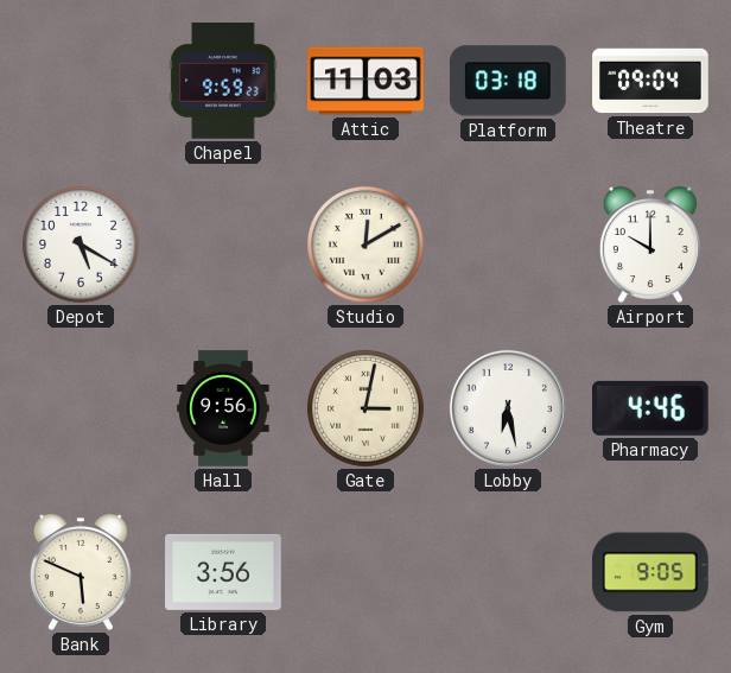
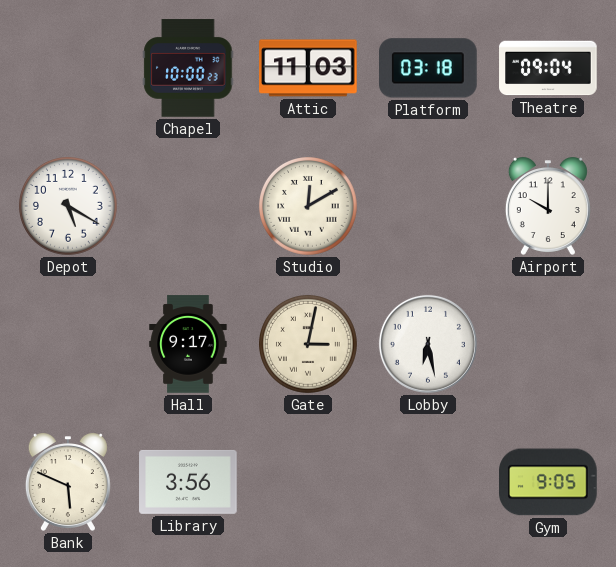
Chapel: 9:59 -> 10:00
Hall: 9:56 -> 9:17
Pharmacy: 4:46 -> none
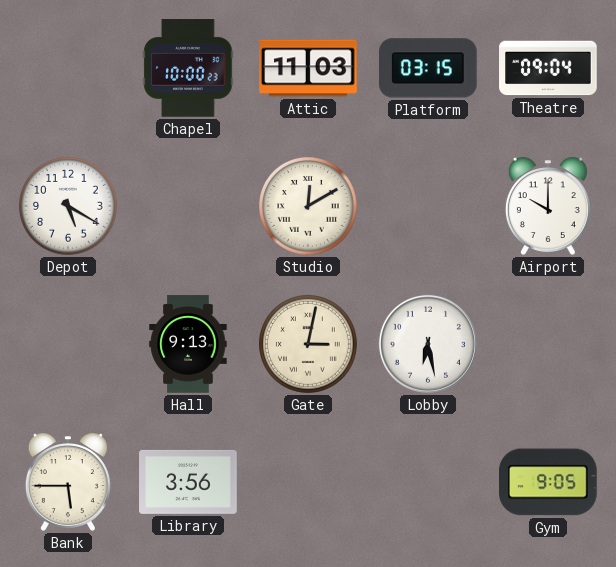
Platform: 03:18 -> 03:15
Hall: 9:17 -> 9:13
Bank: 5:49 -> 5:45
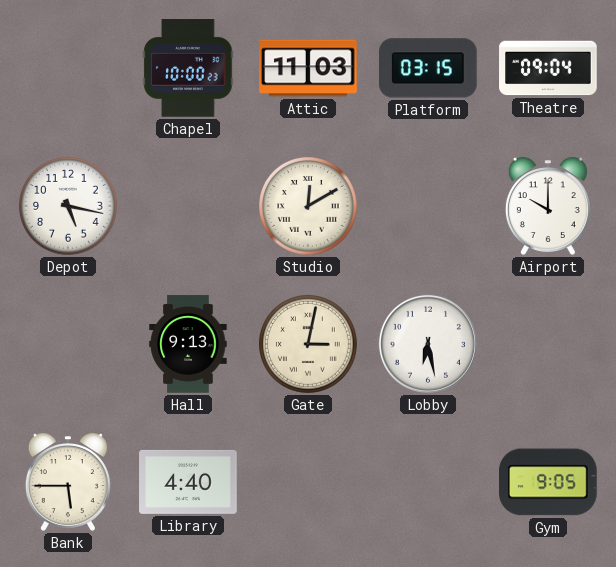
Depot: 5:20 -> 5:17
Library: 3:56 -> 4:40
